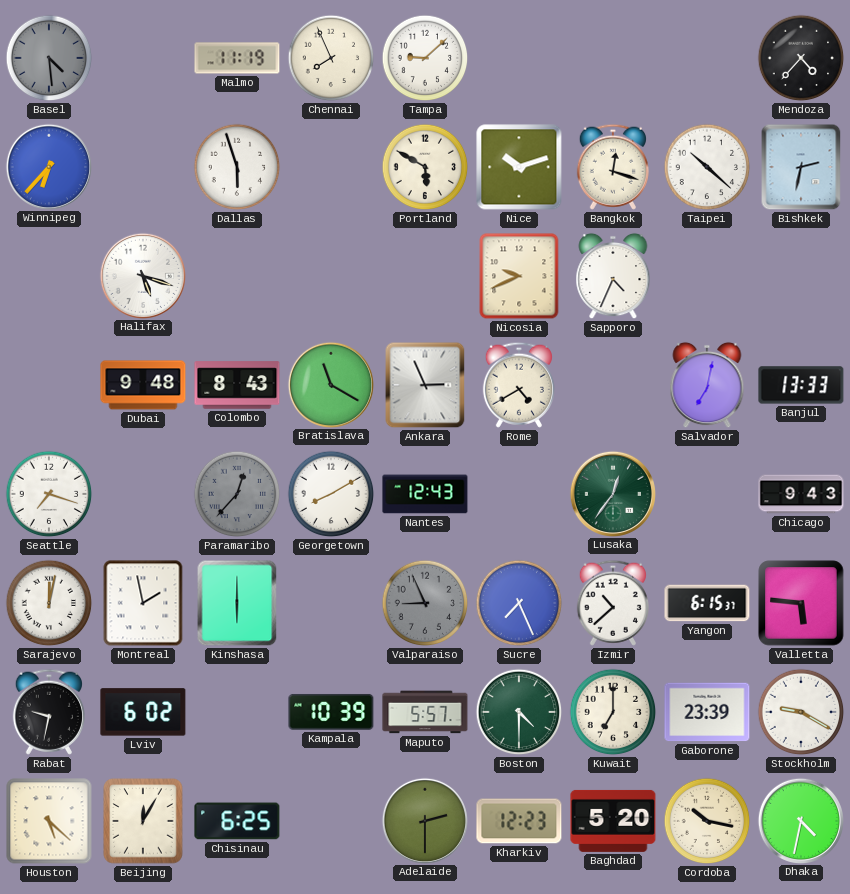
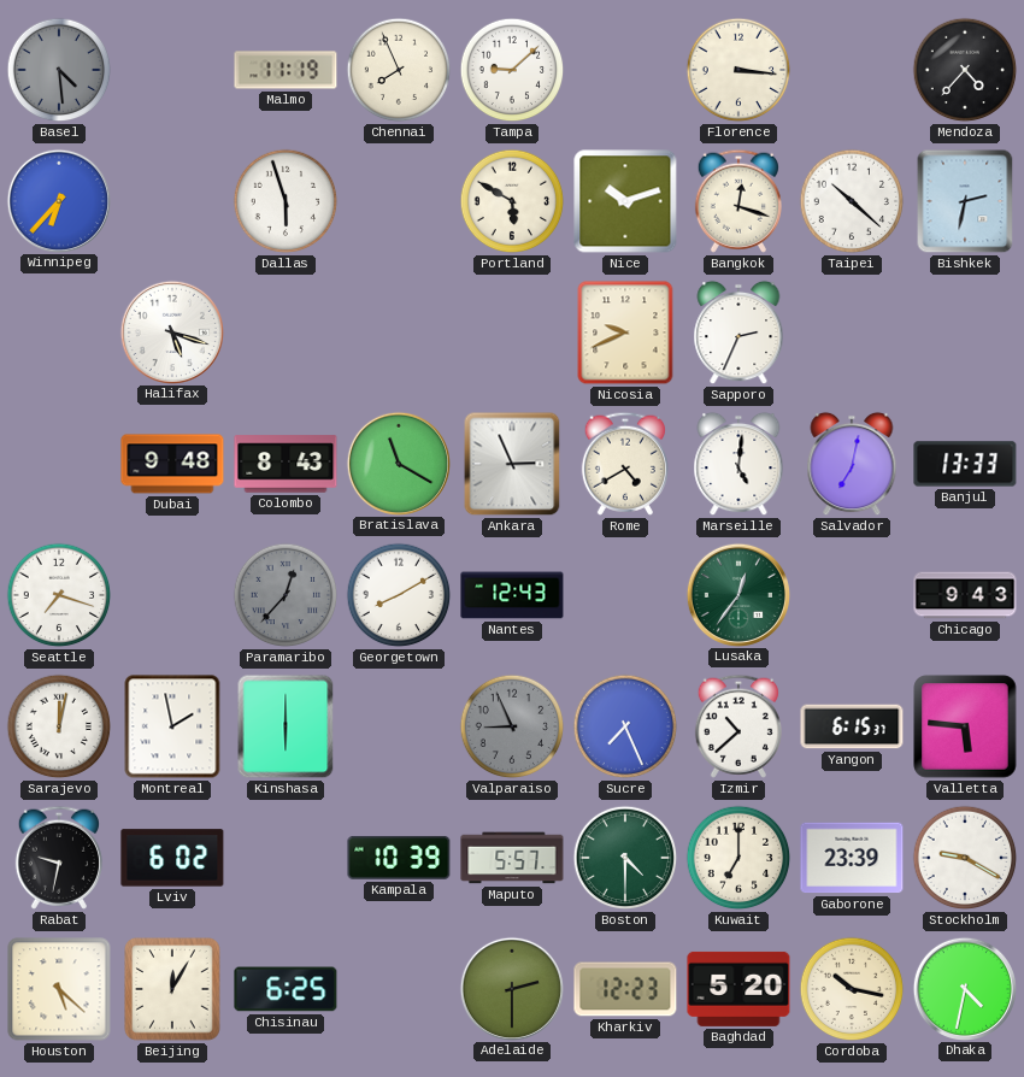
Florence: none -> 3:16
Sapporo: 4:34 -> 2:34
Marseille: none -> 5:01
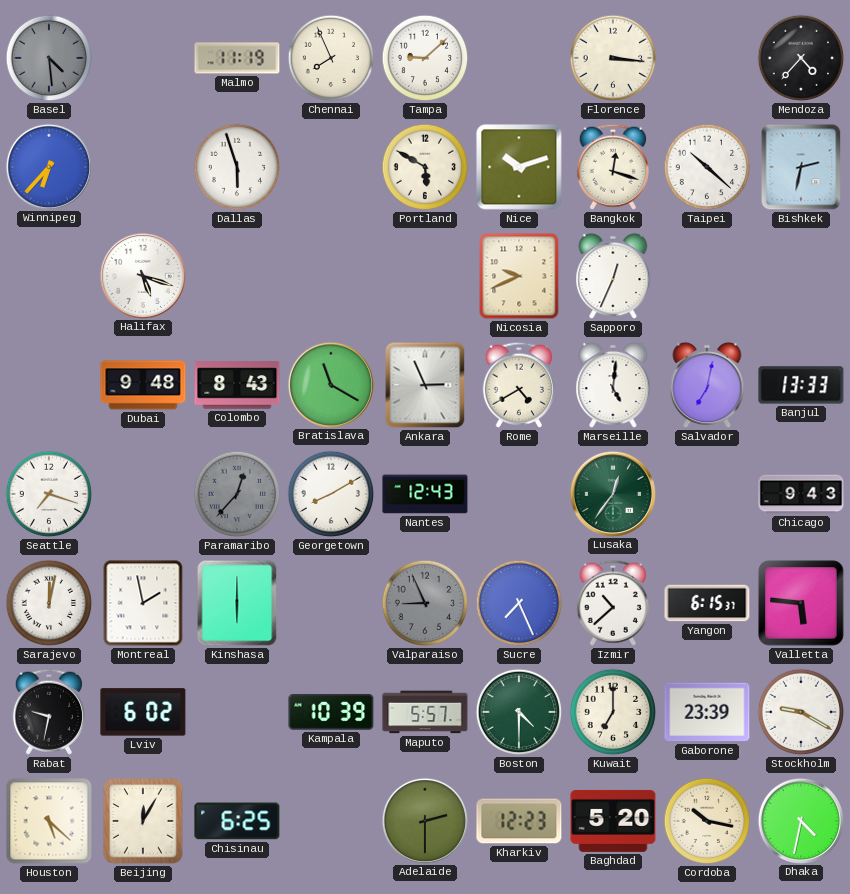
Sapporo: 2:34 -> 12:34
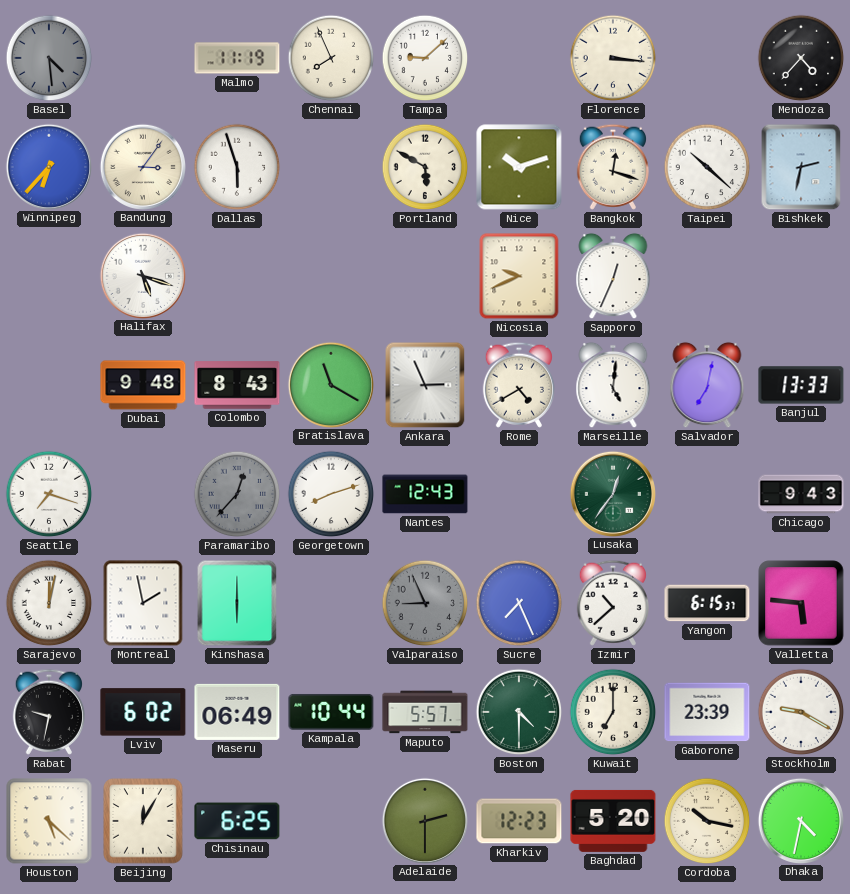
Bandung: none -> 3:06
Georgetown: 8:10 -> 8:12
Maseru: none -> 06:49
Kampala: 10:39 -> 10:44
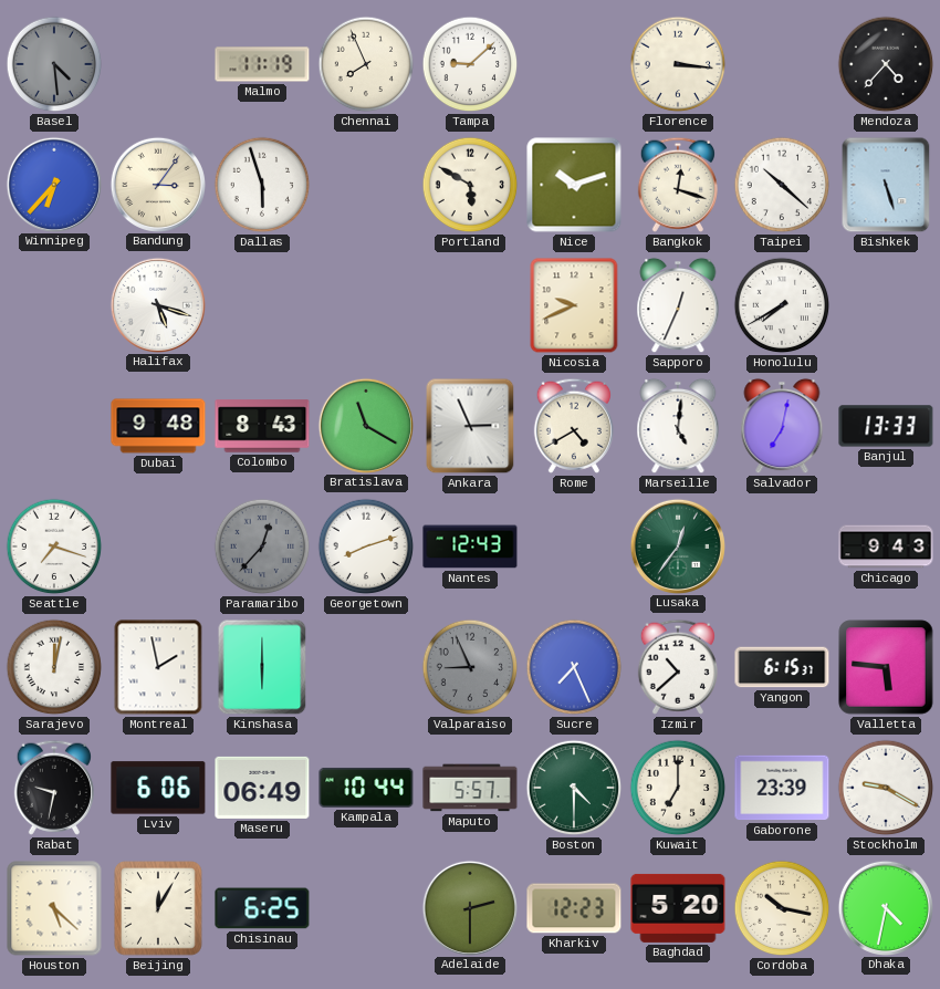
Bishkek: 2:32 -> 5:27
Honolulu: none -> 7:40
Lviv: 6:02 -> 6:06
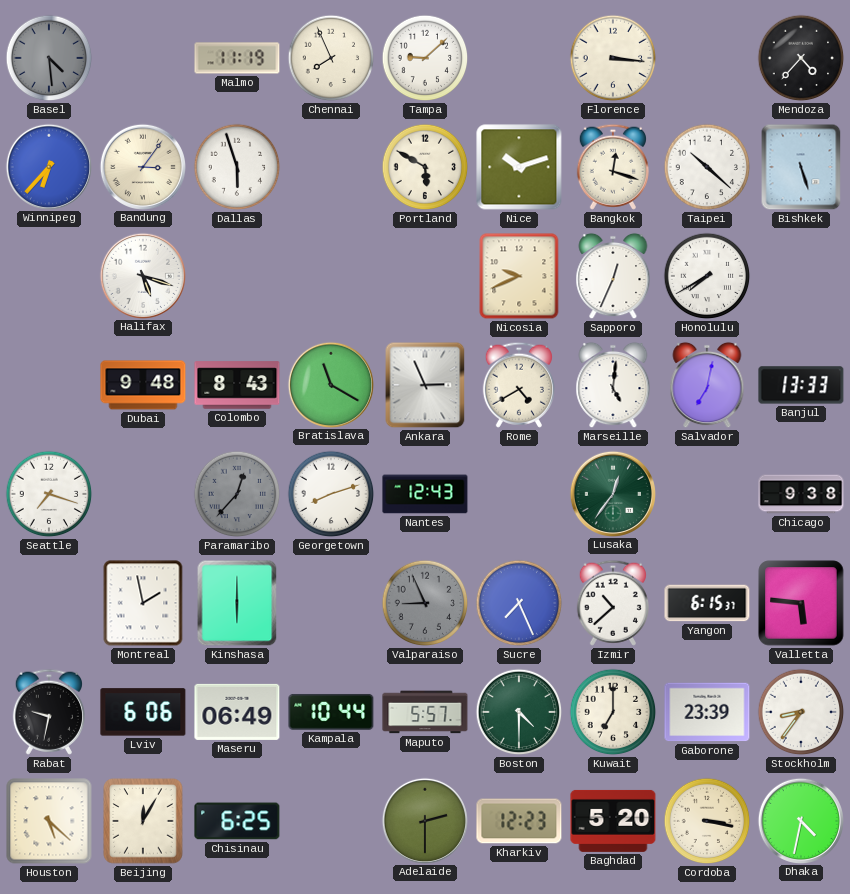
Chicago: 9:43 -> 9:38
Sarajevo: 12:02 -> none
Stockholm: 9:20 -> 8:36
Cordoba: 10:17 -> 3:17
